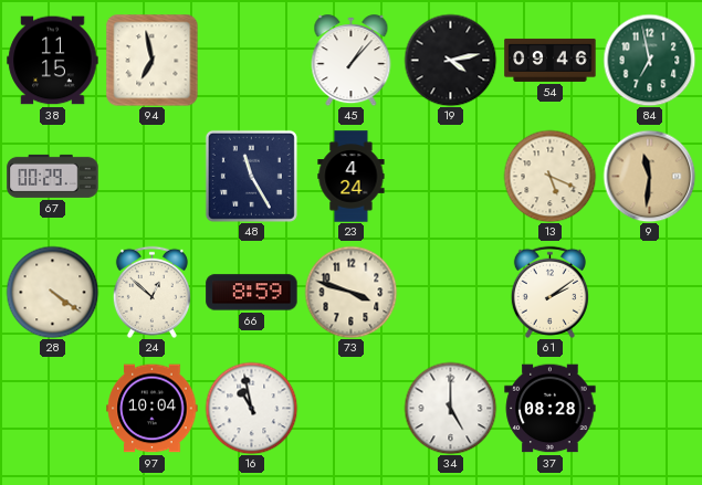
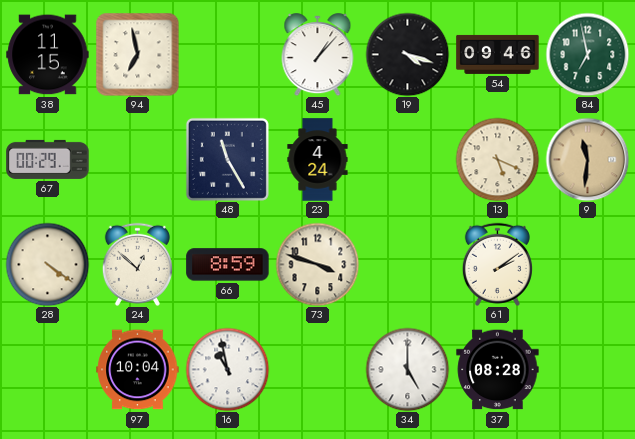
19: 4:13 -> 4:18
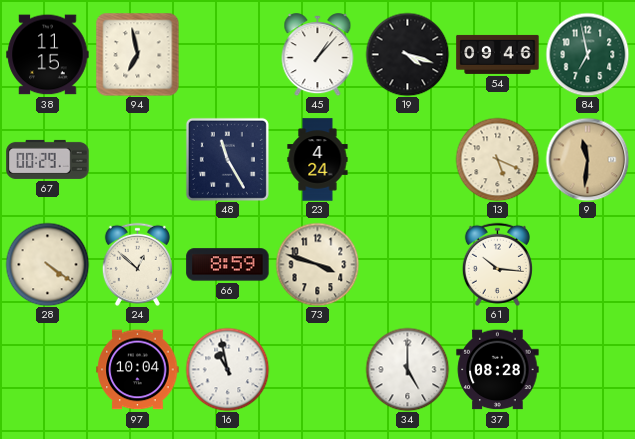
61: 2:09 -> 10:16
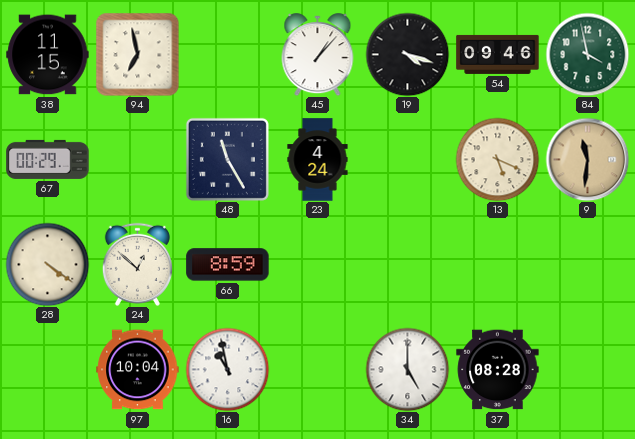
84: 6:58 -> 3:58
73: 3:48 -> none
61: 10:16 -> none
